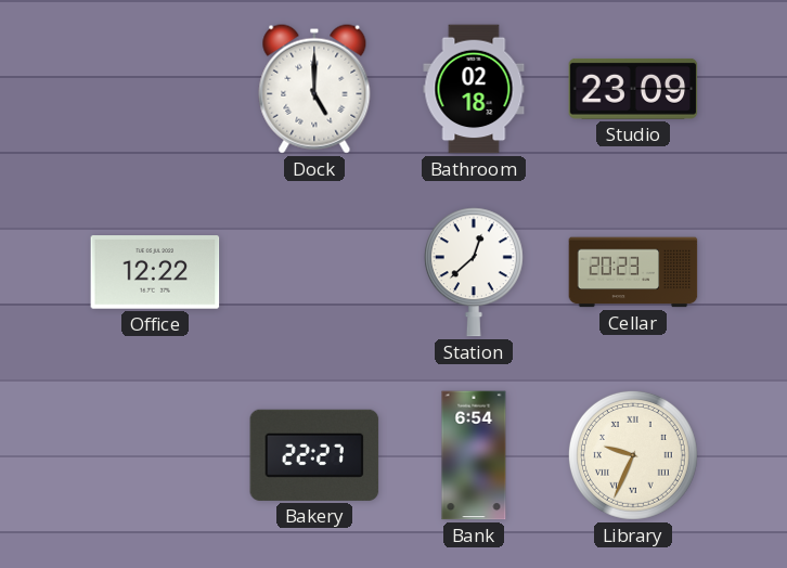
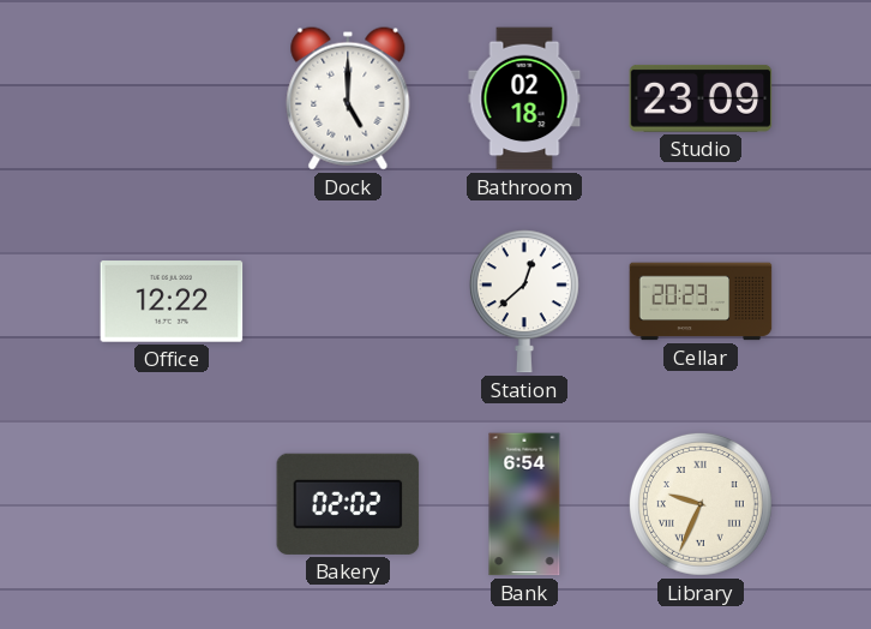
Bakery: 22:27 -> 02:02
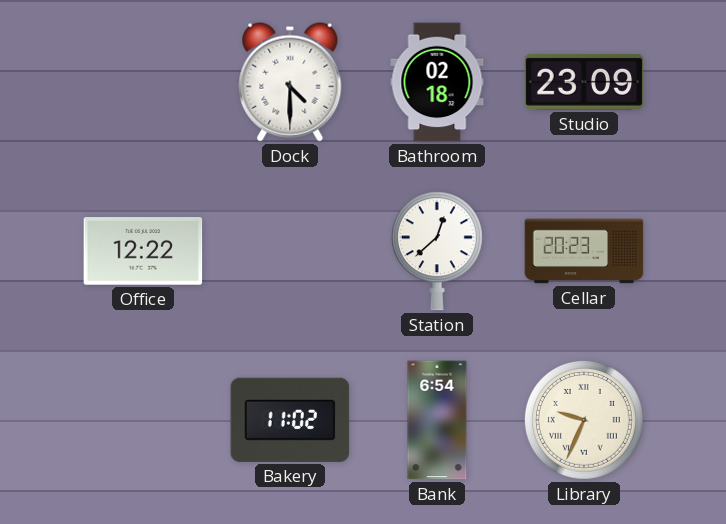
Dock: 5:00 -> 4:30
Bakery: 02:02 -> 11:02
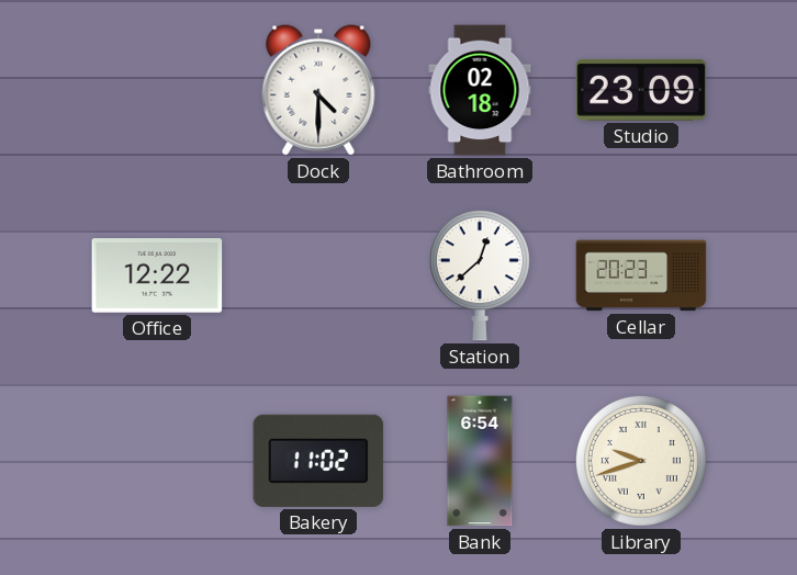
Library: 9:34 -> 9:42
